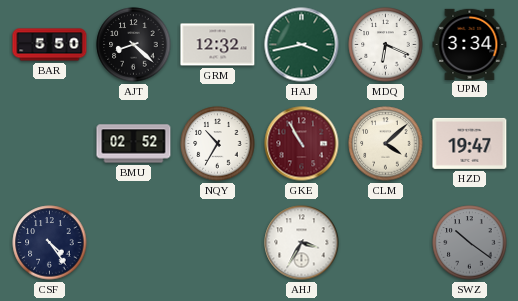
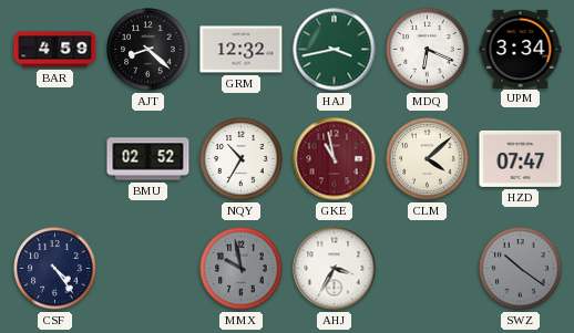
BAR: 5:50 -> 4:59
GKE: 10:55 -> 10:58
HZD: 19:47 -> 07:47
MMX: none -> 9:58
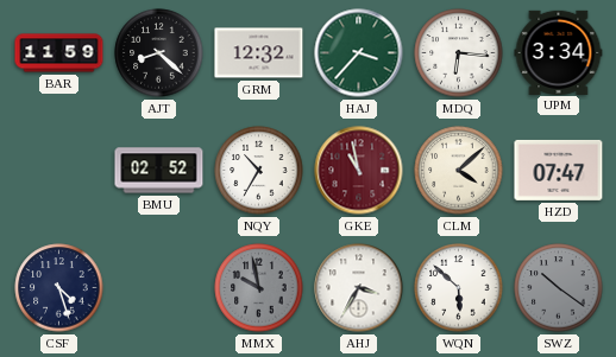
BAR: 4:59 -> 11:59
HAJ: 3:43 -> 3:37
MDQ: 6:19 -> 6:16
CSF: 4:24 -> 4:27
WQN: none -> 5:52
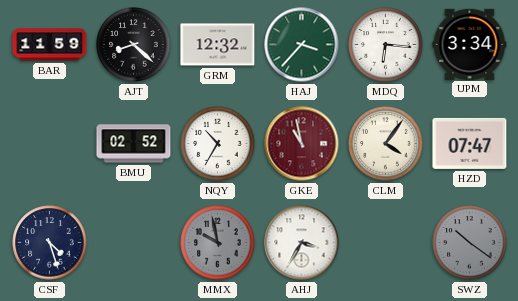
CLM: 4:08 -> 4:06
WQN: 5:52 -> none
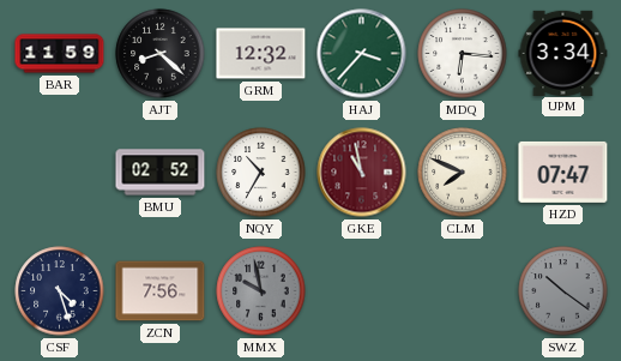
CLM: 4:06 -> 7:49
ZCN: none -> 7:56
AHJ: 3:35 -> none
